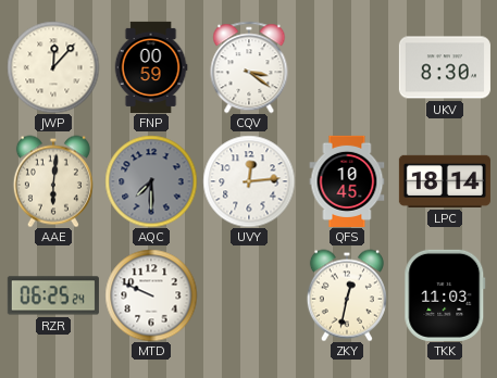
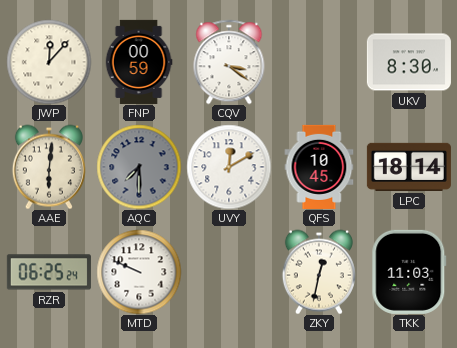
UVY: 12:14 -> 12:10
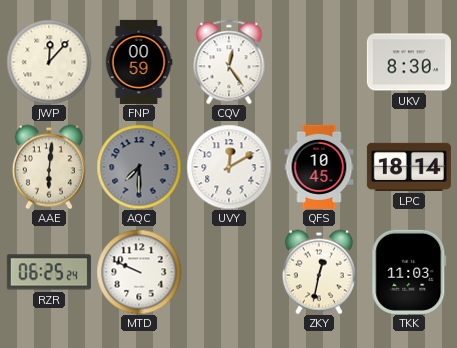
CQV: 3:21 -> 12:24
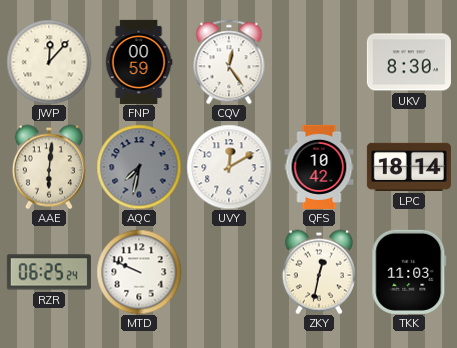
AQC: 7:30 -> 7:32
QFS: 10:45 -> 10:42
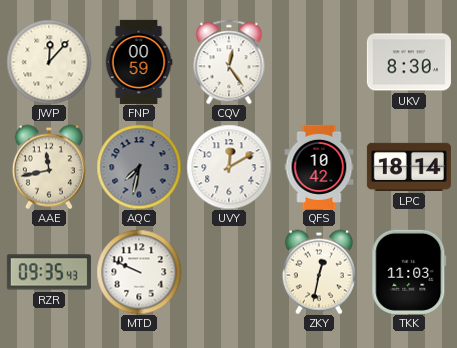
AAE: 6:01 -> 11:43
RZR: 06:25 -> 09:35
